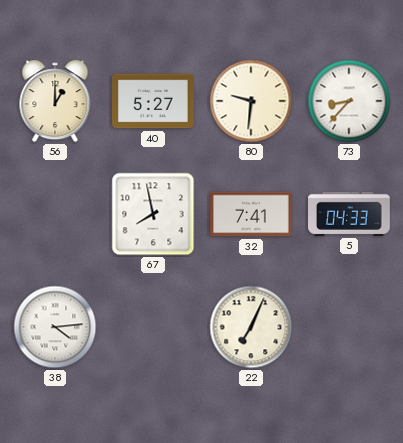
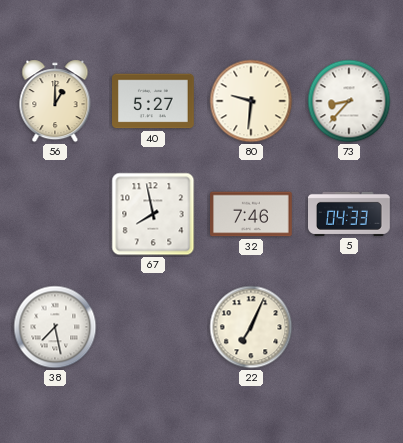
32: 7:41 -> 7:46
38: 4:14 -> 7:28
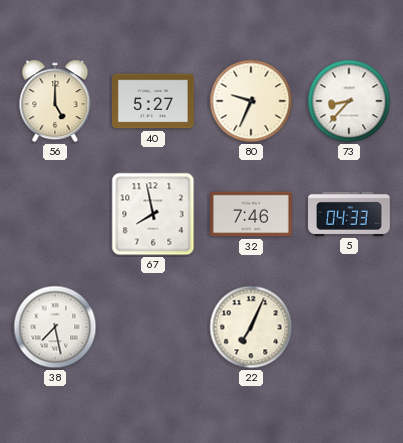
56: 1:00 -> 5:00
80: 9:31 -> 9:34
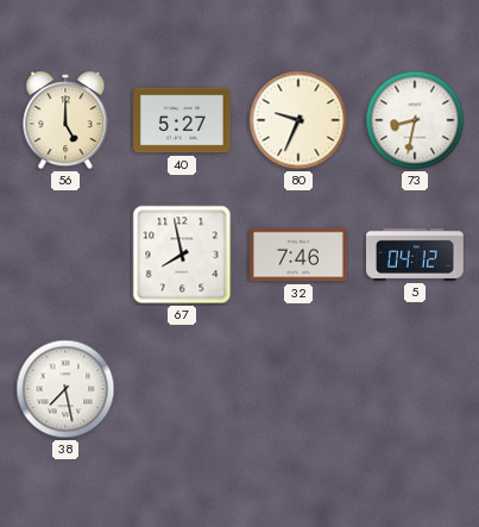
73: 8:37 -> 8:32
5: 04:33 -> 04:12
22: 7:04 -> none
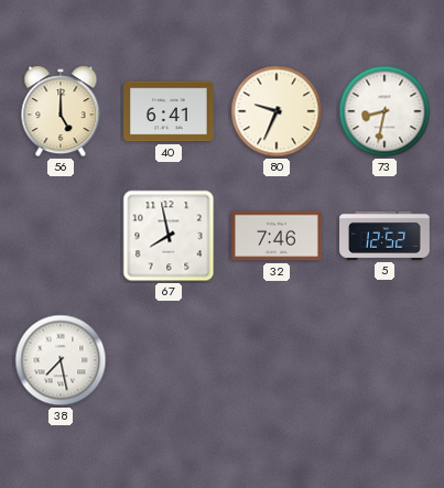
40: 5:27 -> 6:41
5: 04:12 -> 12:52
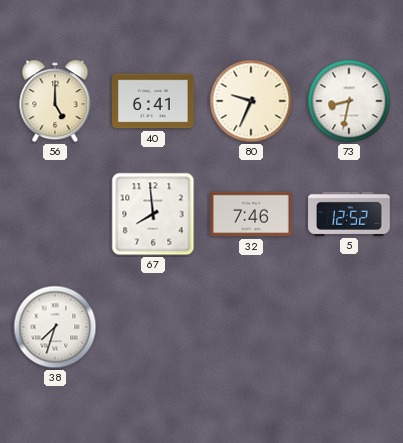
67: 7:58 -> 7:59
38: 7:28 -> 7:33
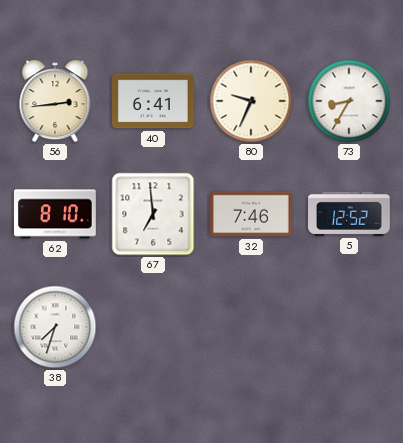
56: 5:00 -> 2:44
73: 8:32 -> 8:35
62: none -> 8:10
67: 7:59 -> 6:59
